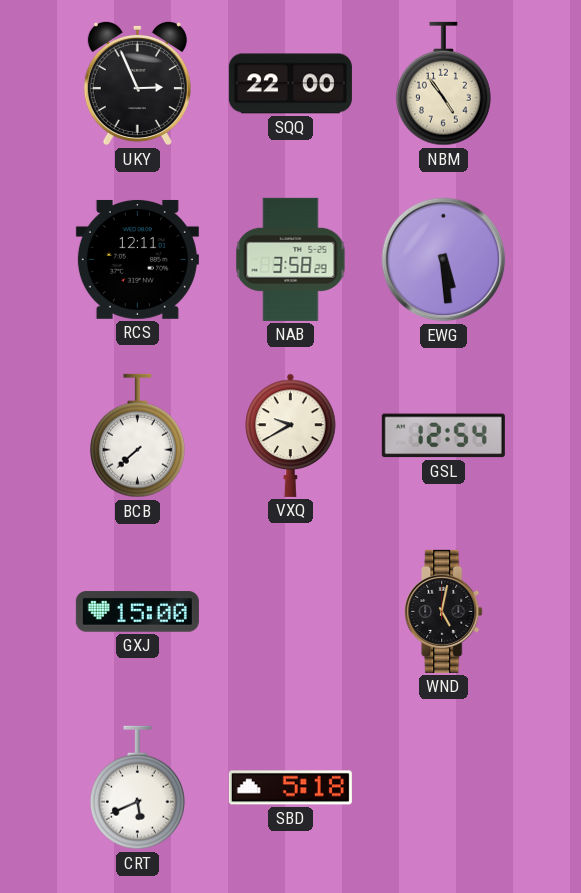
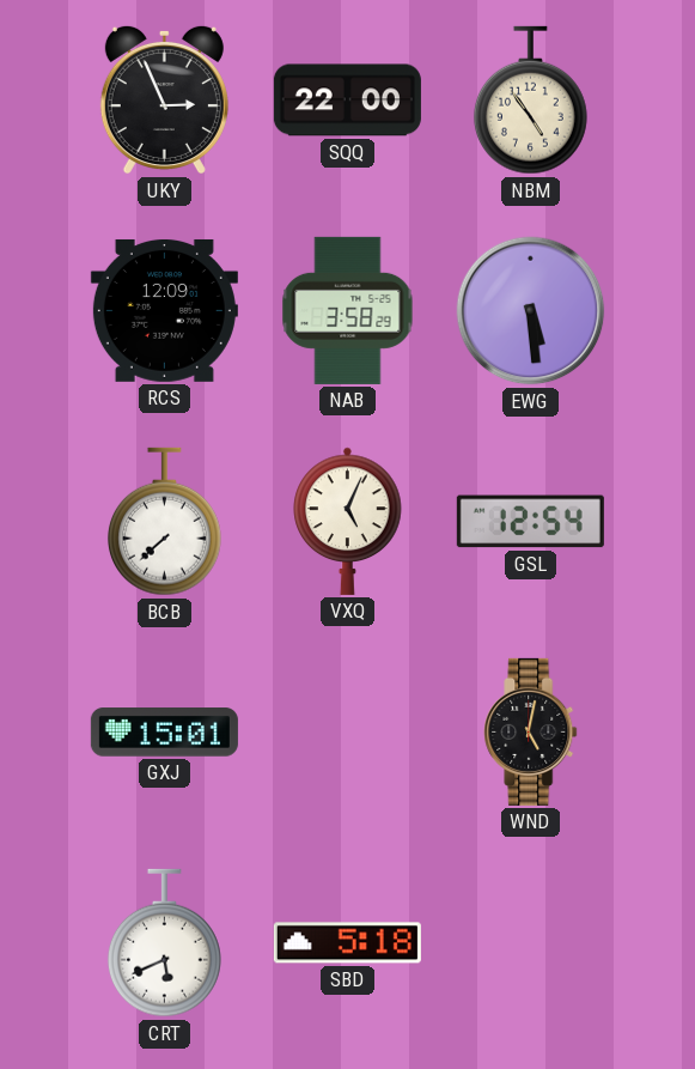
RCS: 12:11 -> 12:09
VXQ: 9:40 -> 5:04
GXJ: 15:00 -> 15:01
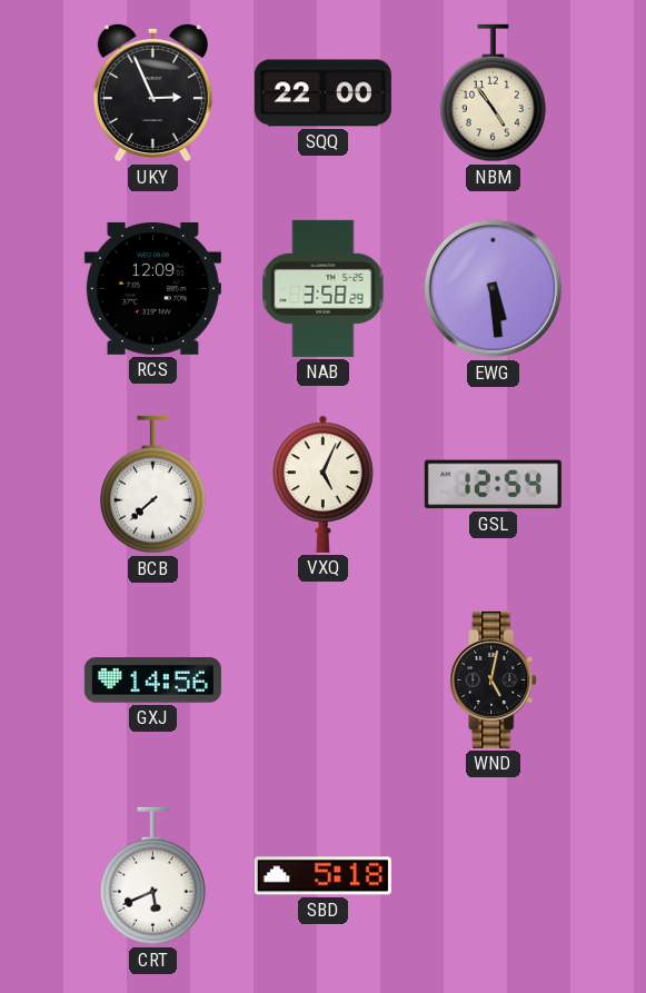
GXJ: 15:01 -> 14:56
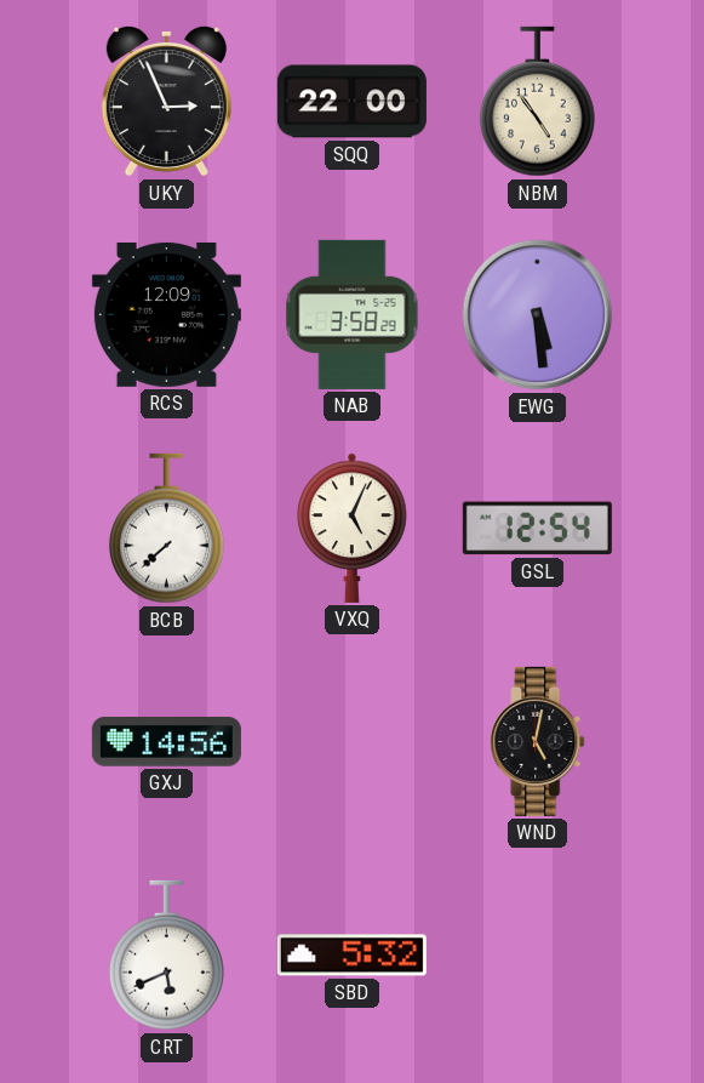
SBD: 5:18 -> 5:32
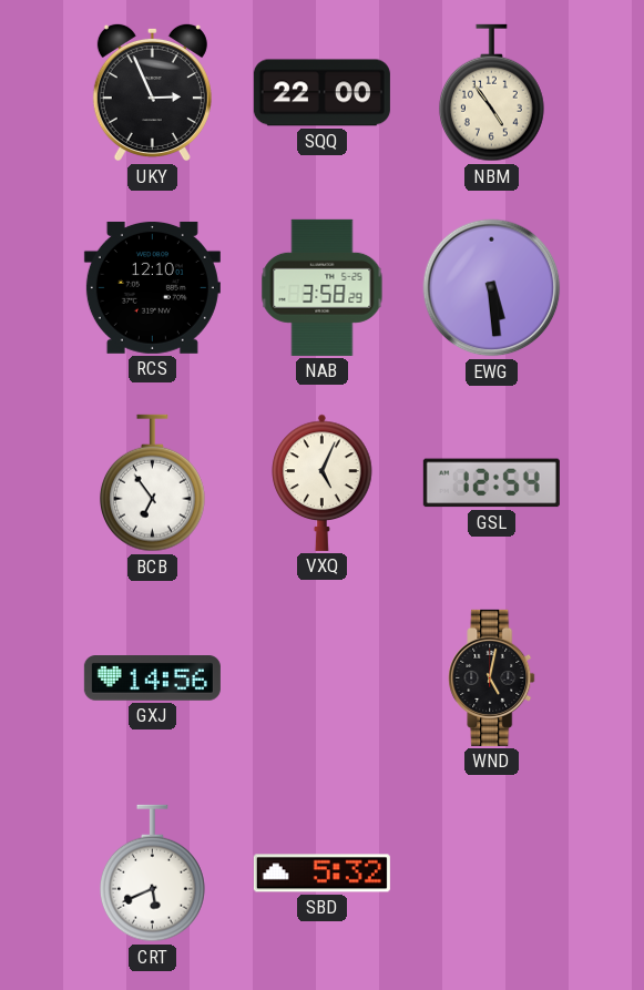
RCS: 12:09 -> 12:10
BCB: 7:38 -> 6:54
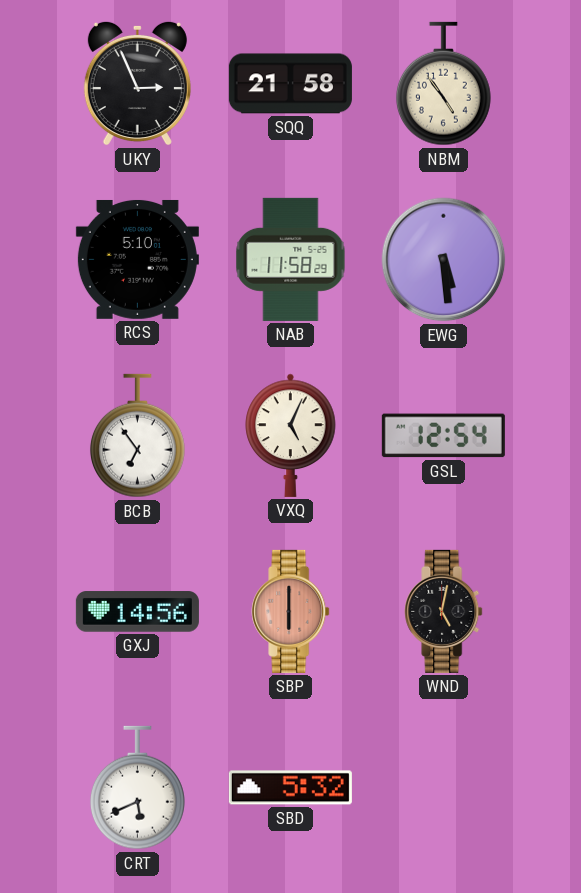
SQQ: 22:00 -> 21:58
RCS: 12:10 -> 5:10
NAB: 3:58 -> 11:58
SBP: none -> 6:00
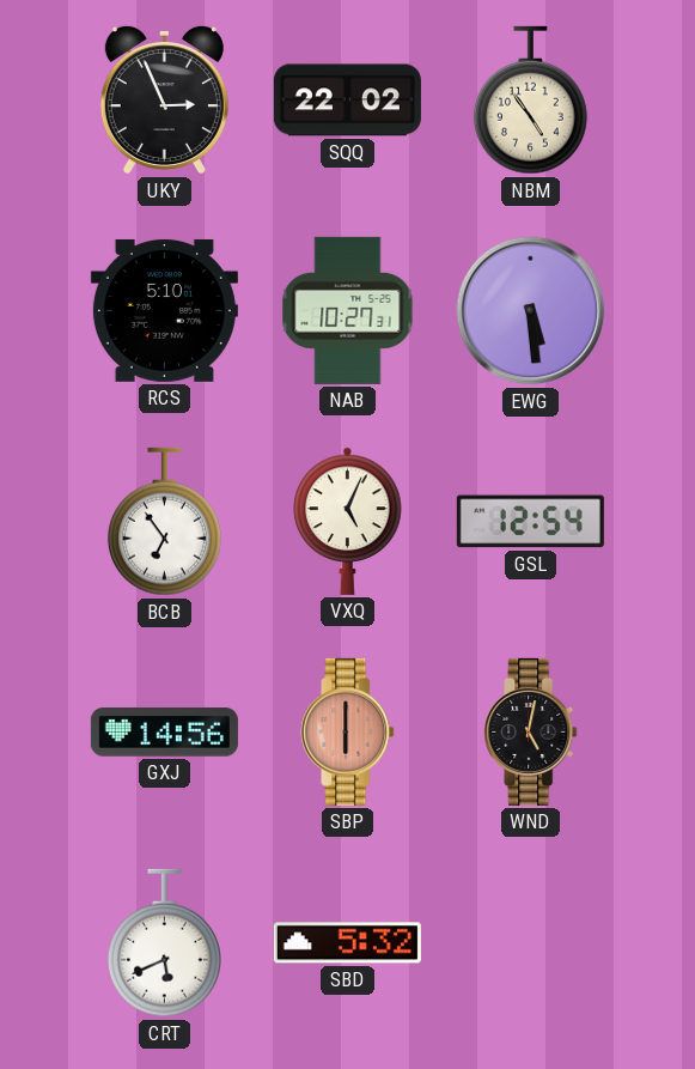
SQQ: 21:58 -> 22:02
NAB: 11:58 -> 10:27
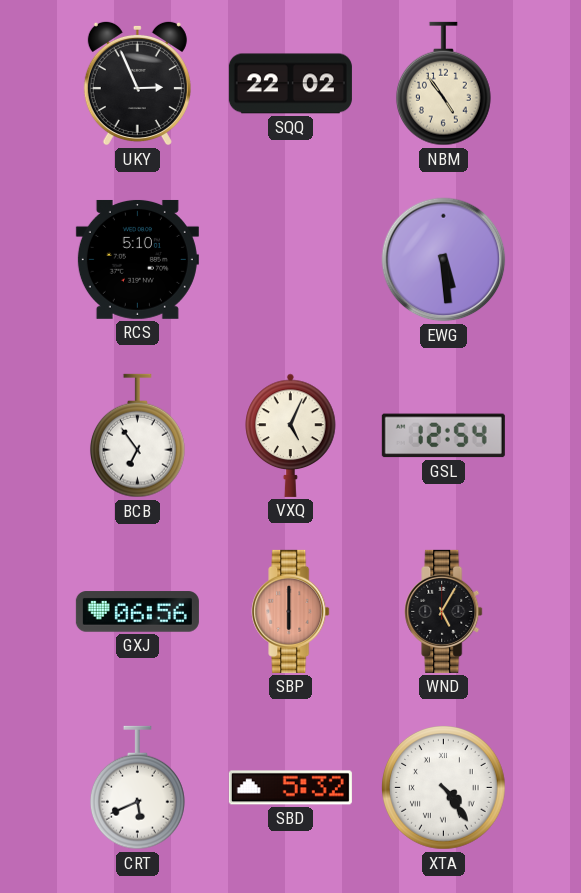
NAB: 10:27 -> none
GXJ: 14:56 -> 06:56
WND: 5:02 -> 5:05
XTA: none -> 4:24
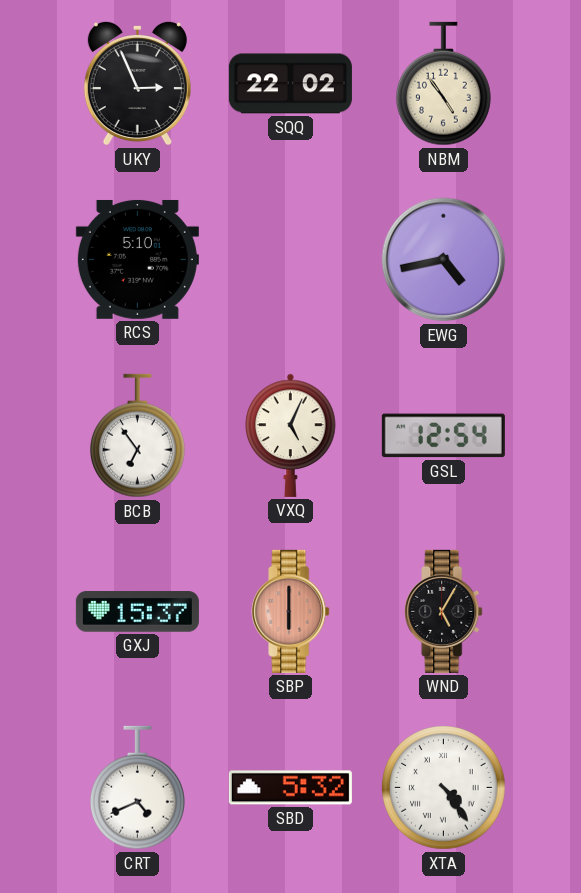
EWG: 5:29 -> 4:43
GXJ: 06:56 -> 15:37
CRT: 5:41 -> 4:41
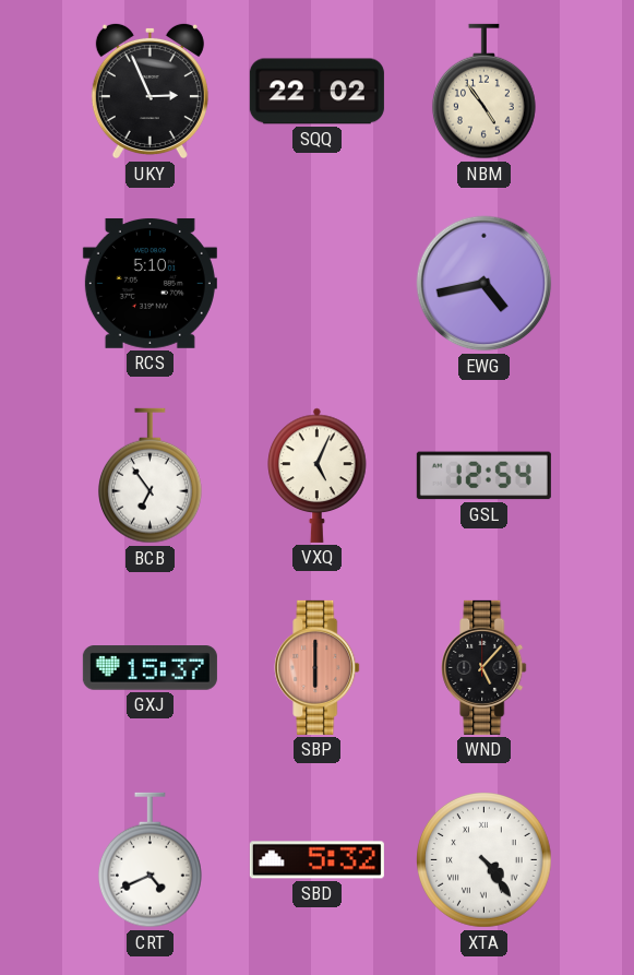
WND: 5:05 -> 5:07
